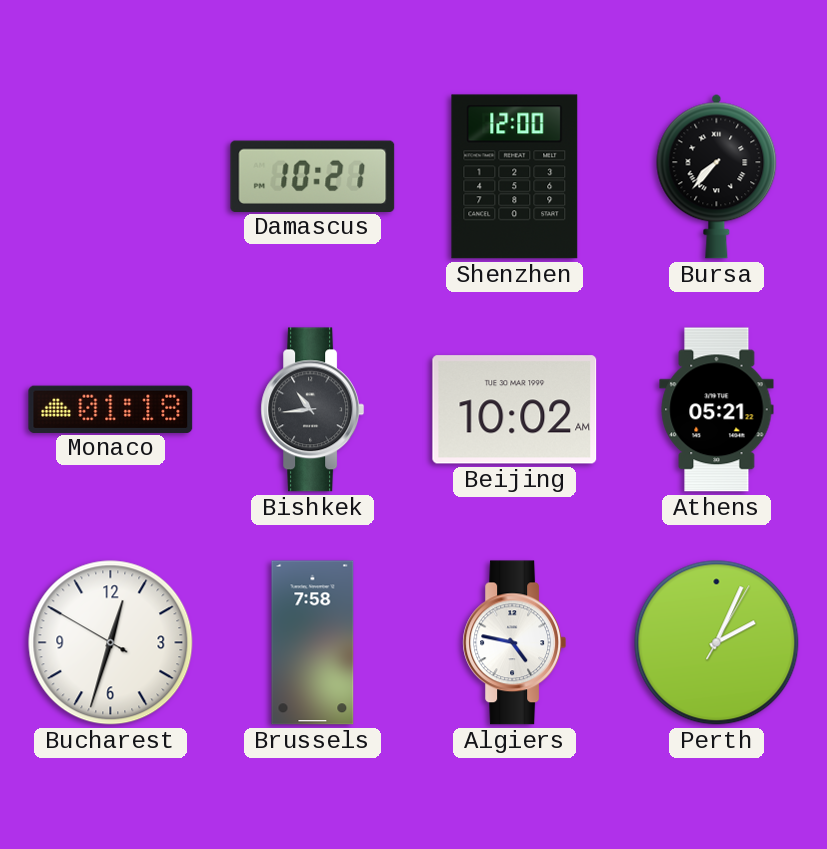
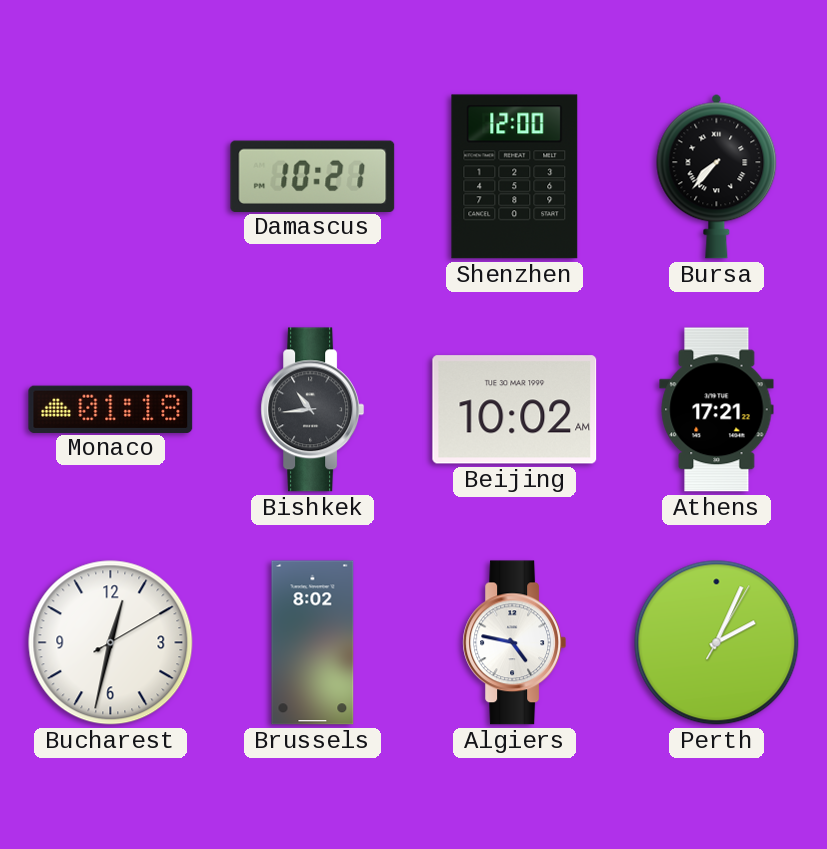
Athens: 05:21 -> 17:21
Bucharest: 12:32:50 -> 12:32:10
Brussels: 7:58 -> 8:02
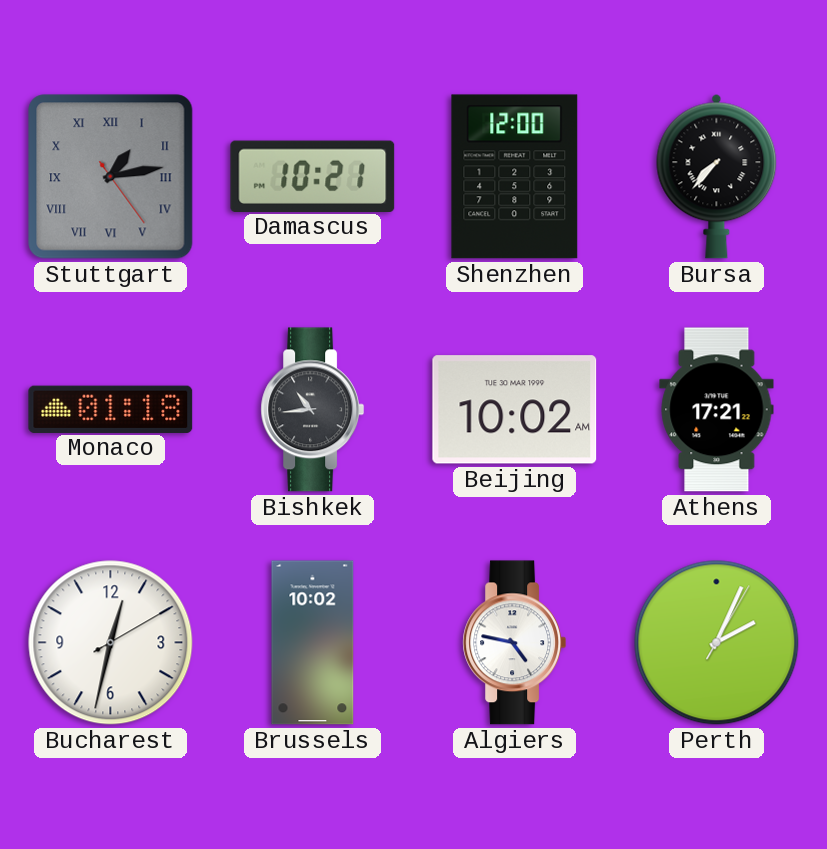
Stuttgart: none -> 1:13
Brussels: 8:02 -> 10:02
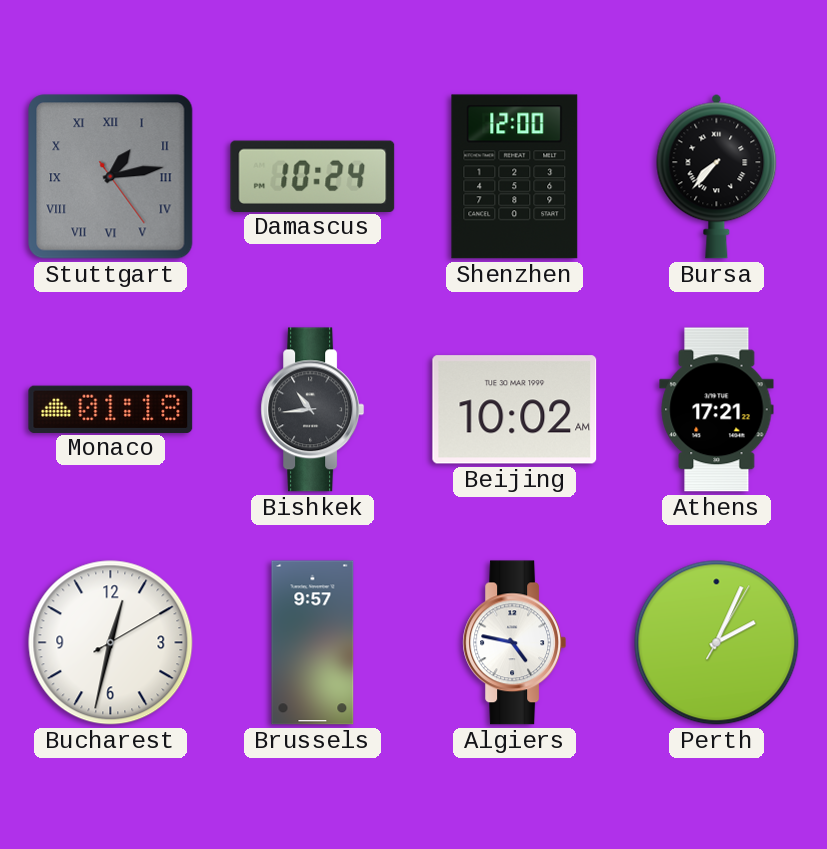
Damascus: 10:21 -> 10:24
Brussels: 10:02 -> 9:57
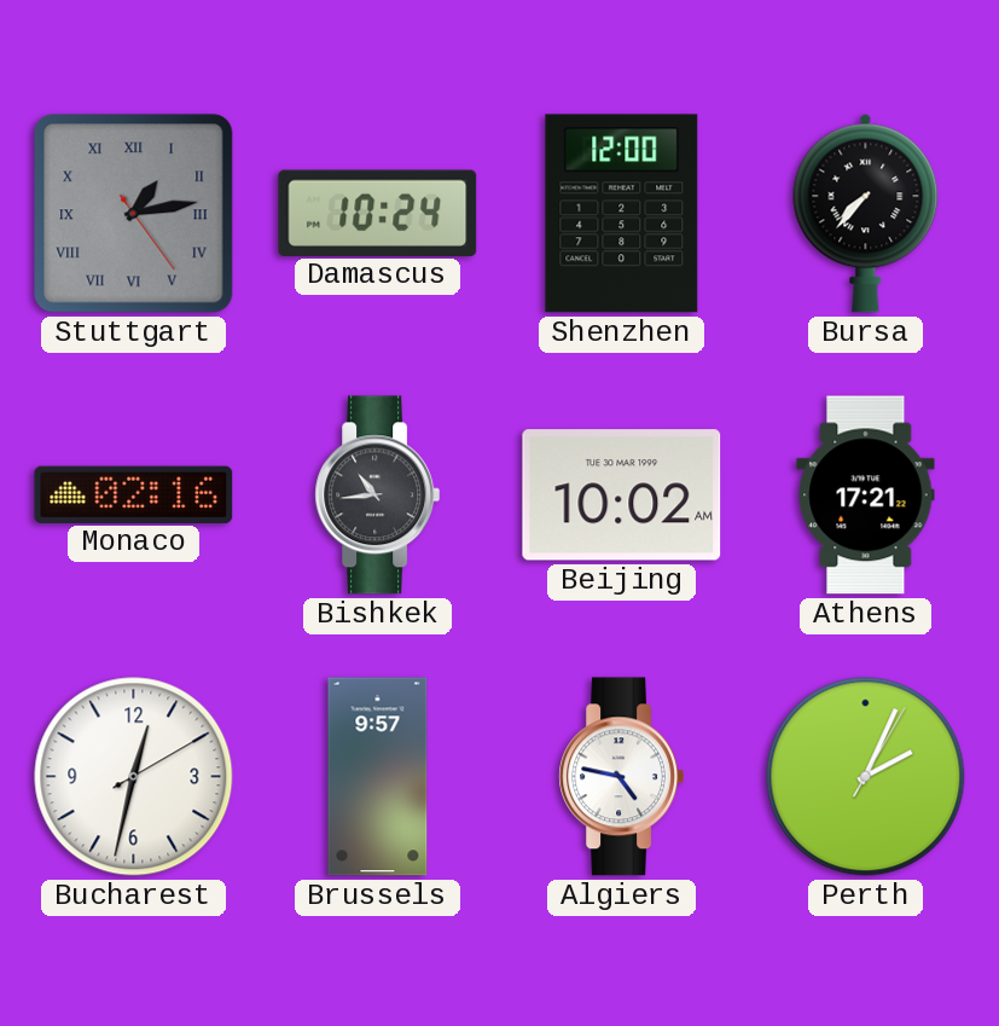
Monaco: 01:18 -> 02:16
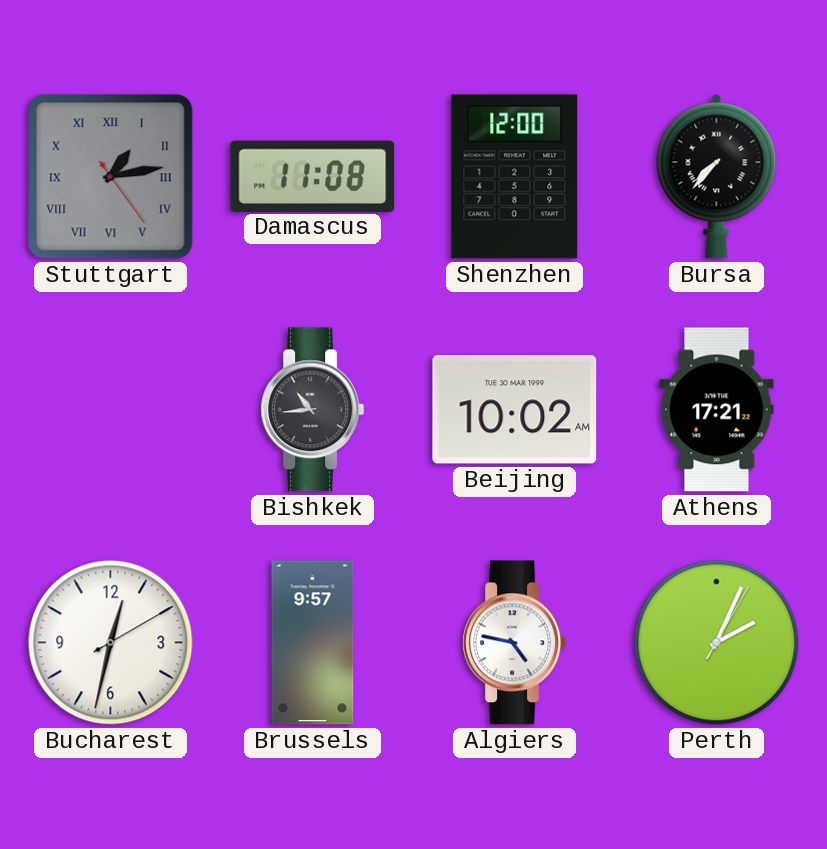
Damascus: 10:24 -> 11:08
Monaco: 02:16 -> none
